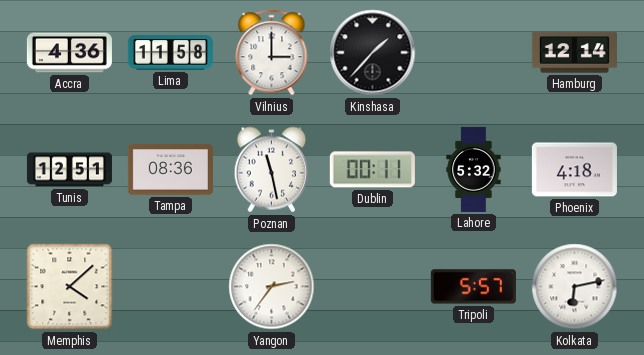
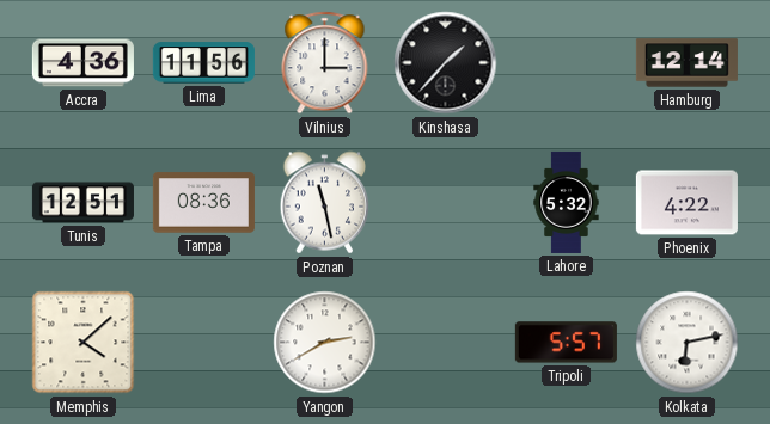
Lima: 11:58 -> 11:56
Dublin: 00:11 -> none
Phoenix: 4:18 -> 4:22
Yangon: 2:36 -> 2:40
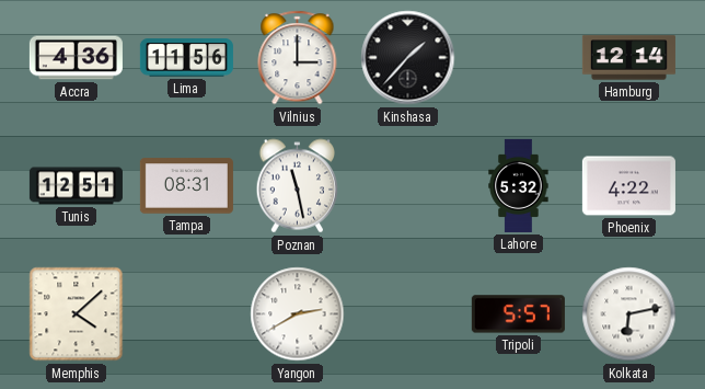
Tampa: 08:36 -> 08:31
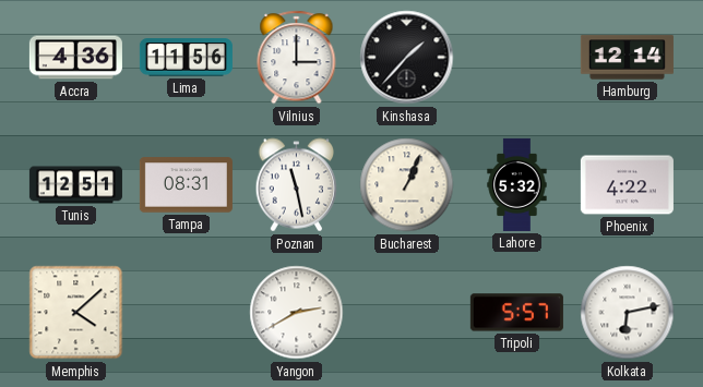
Bucharest: none -> 1:04
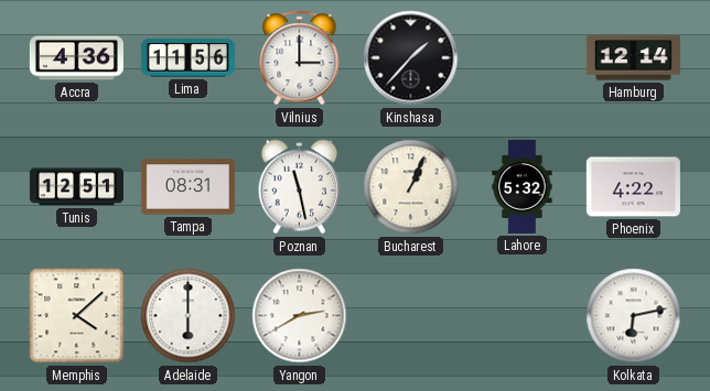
Adelaide: none -> 6:00
Tripoli: 5:57 -> none
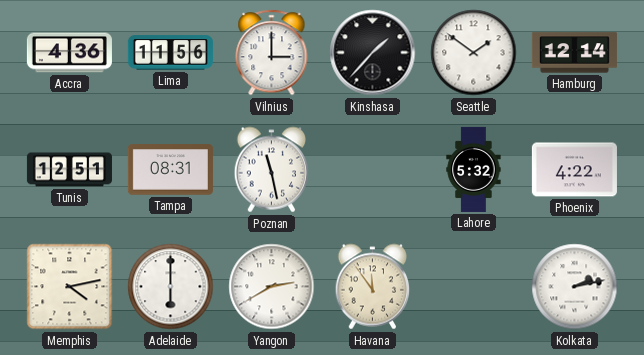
Seattle: none -> 1:51
Bucharest: 1:04 -> none
Memphis: 4:08 -> 4:13
Havana: none -> 11:54
Kolkata: 6:13 -> 2:13
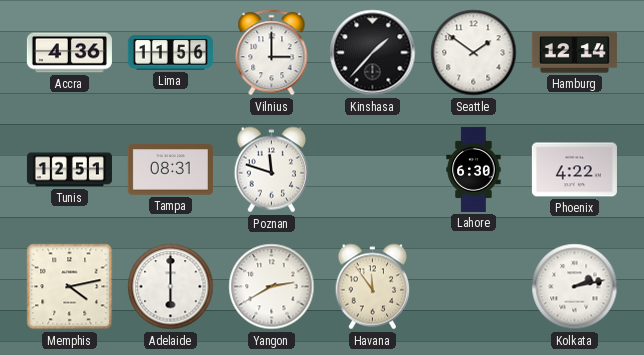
Poznan: 11:28 -> 11:48
Lahore: 5:32 -> 6:30
